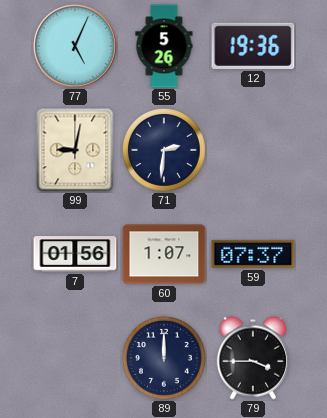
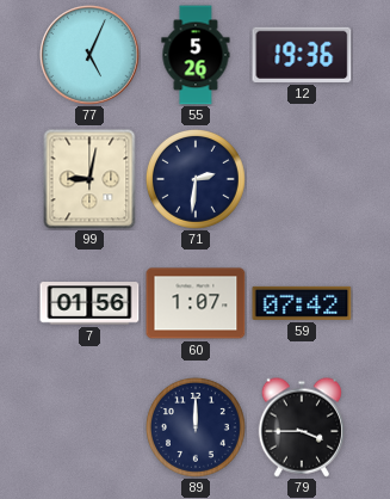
59: 07:37 -> 07:42
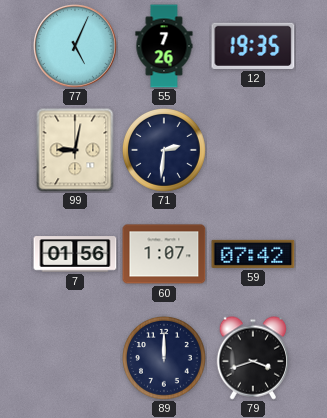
55: 5:26 -> 7:26
12: 19:36 -> 19:35
79: 3:45 -> 3:42
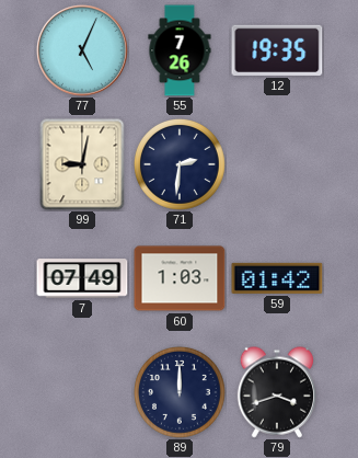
7: 01:56 -> 07:49
60: 1:07 -> 1:03
59: 07:42 -> 01:42
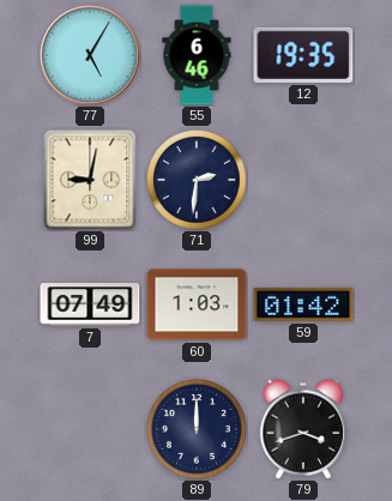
77: 5:04 -> 5:05
55: 7:26 -> 6:46
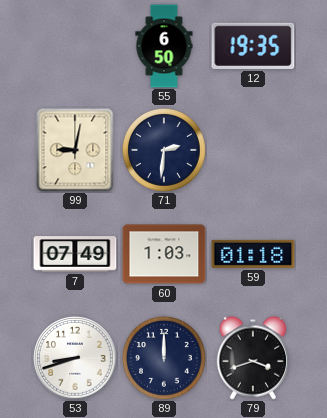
77: 5:05 -> none
55: 6:46 -> 6:50
59: 01:42 -> 01:18
53: none -> 8:42
